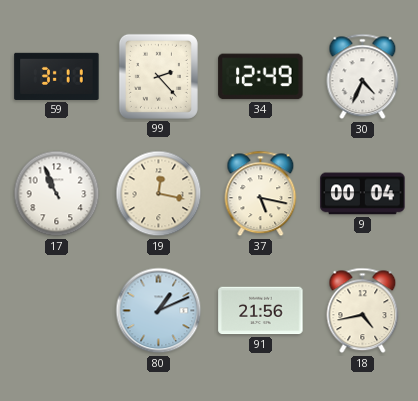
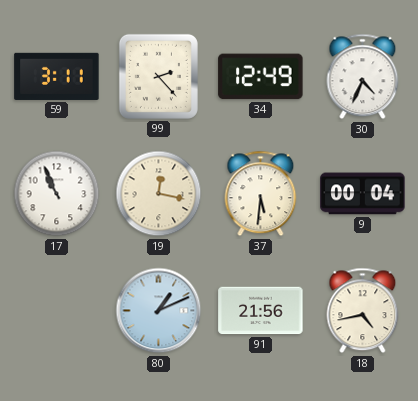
37: 5:17 -> 5:31
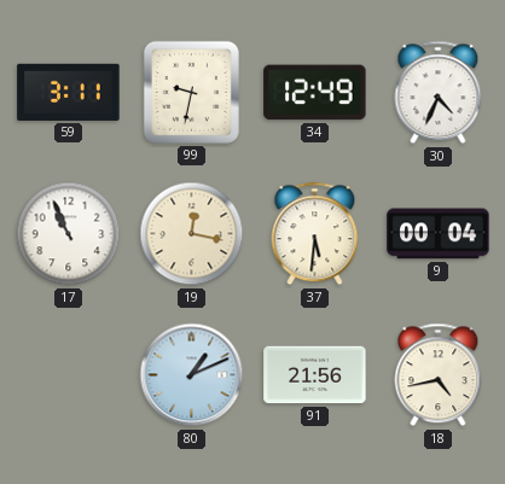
99: 2:23 -> 9:32
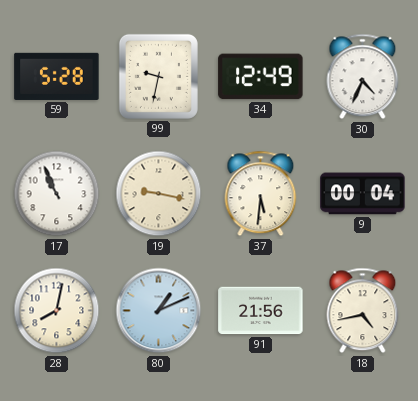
59: 3:11 -> 5:28
19: 12:17 -> 9:17
28: none -> 8:02
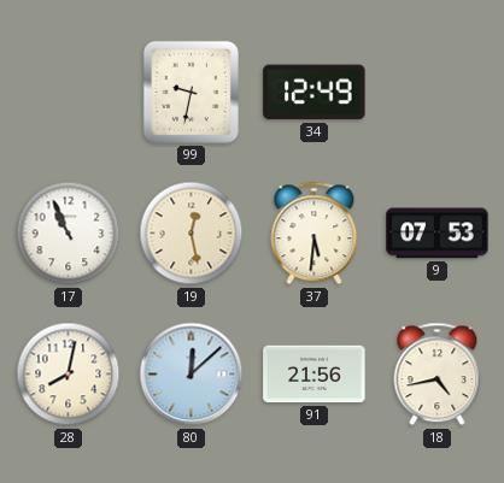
59: 5:28 -> none
30: 4:34 -> none
19: 9:17 -> 12:28
9: 00:04 -> 07:53
80: 1:11 -> 12:08
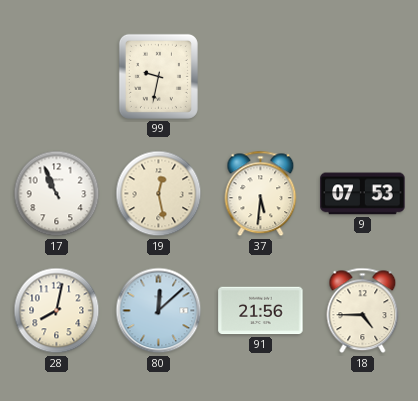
34: 12:49 -> none
18: 4:43 -> 4:45
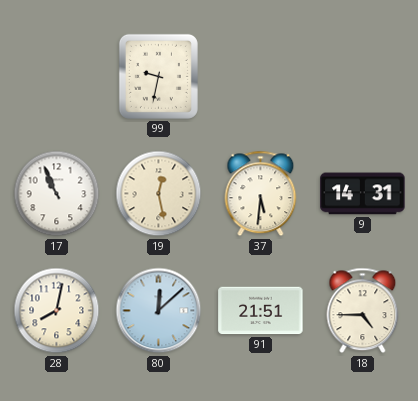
9: 07:53 -> 14:31
91: 21:56 -> 21:51
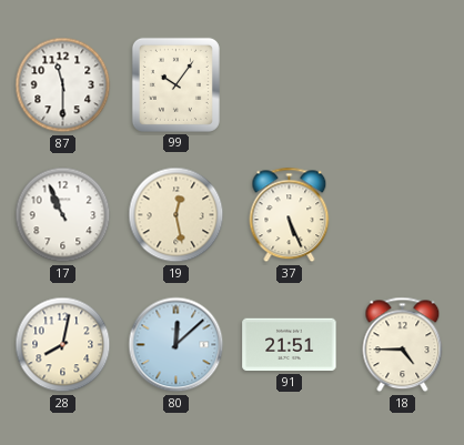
87: none -> 11:30
99: 9:32 -> 10:06
37: 5:31 -> 5:26
9: 14:31 -> none
